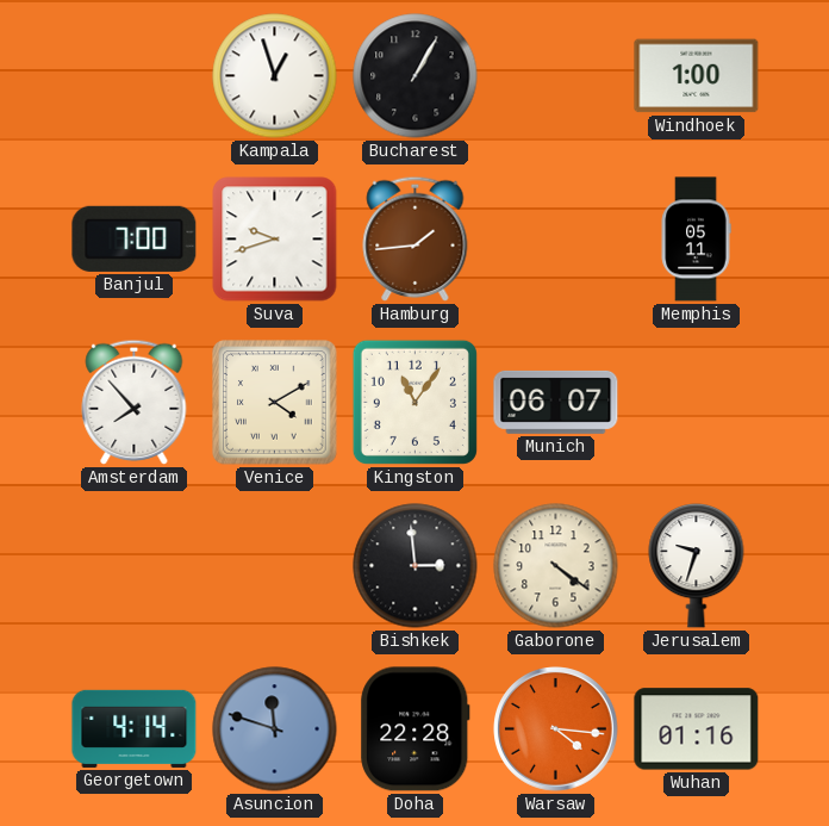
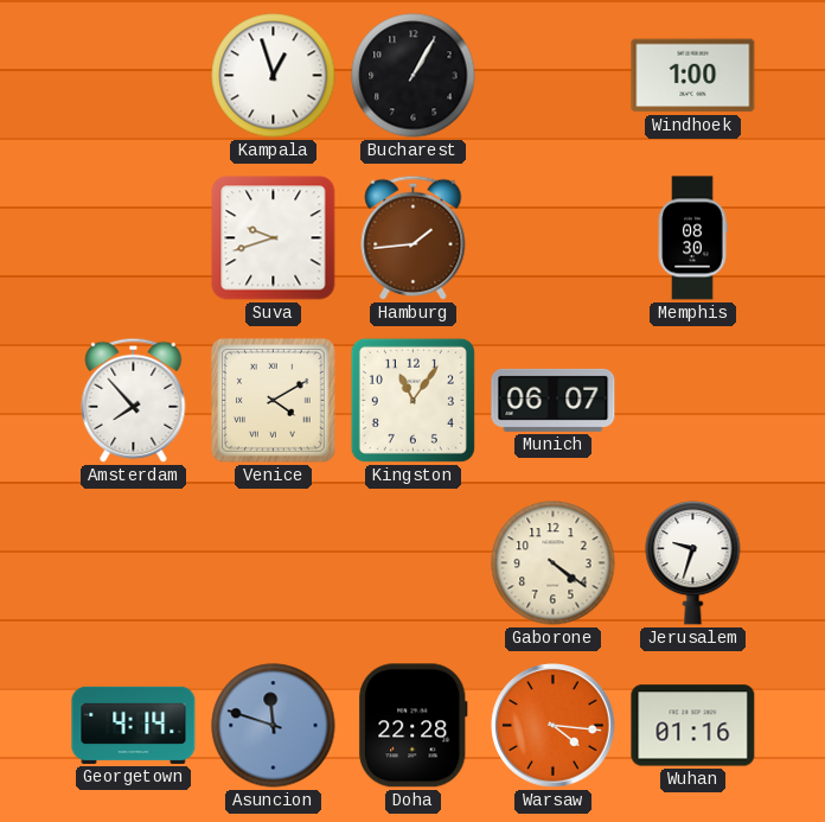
Banjul: 7:00 -> none
Memphis: 05:11 -> 08:30
Bishkek: 2:59 -> none
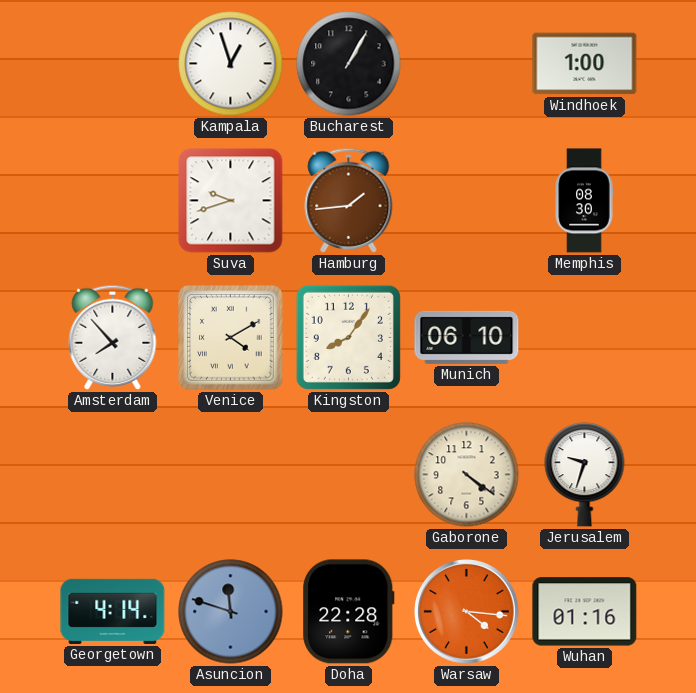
Kingston: 11:06 -> 8:06
Munich: 06:07 -> 06:10
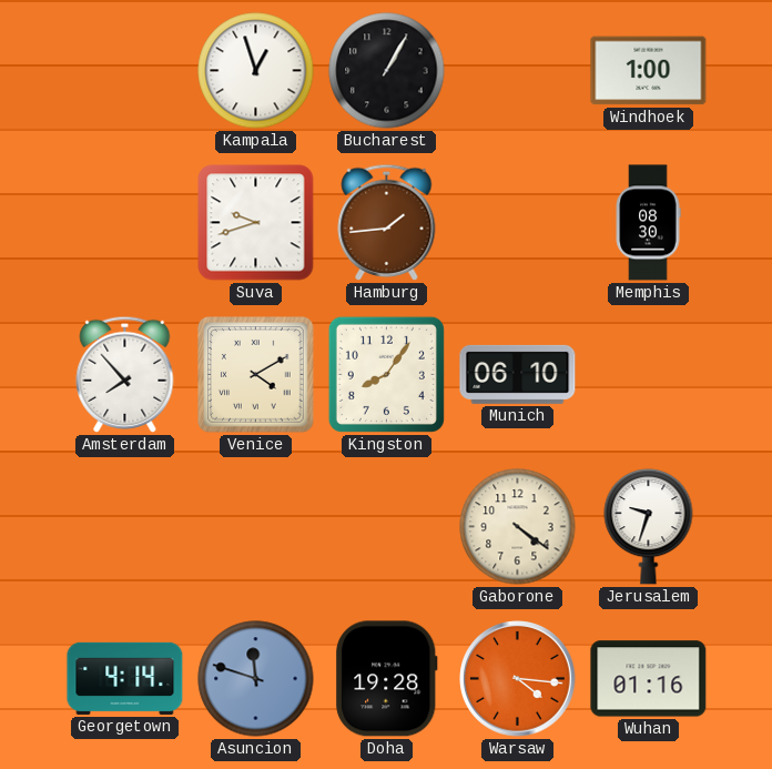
Doha: 22:28 -> 19:28
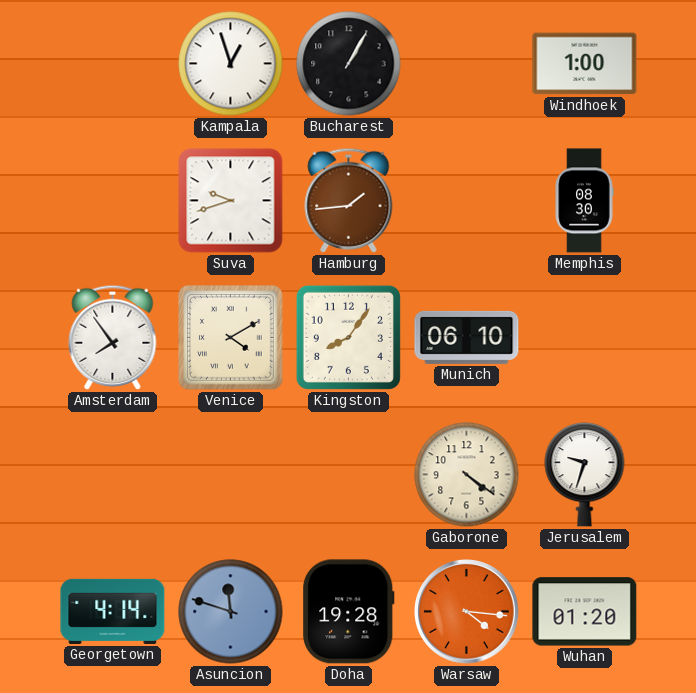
Amsterdam: 7:53 -> 7:54
Wuhan: 01:16 -> 01:20
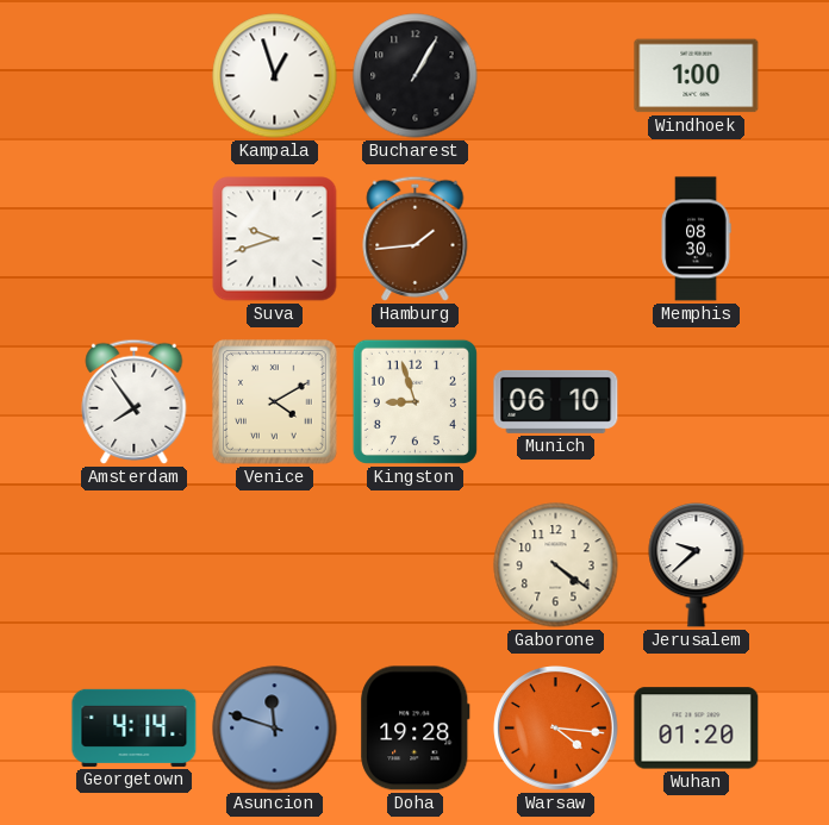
Kingston: 8:06 -> 8:57
Jerusalem: 9:33 -> 9:38
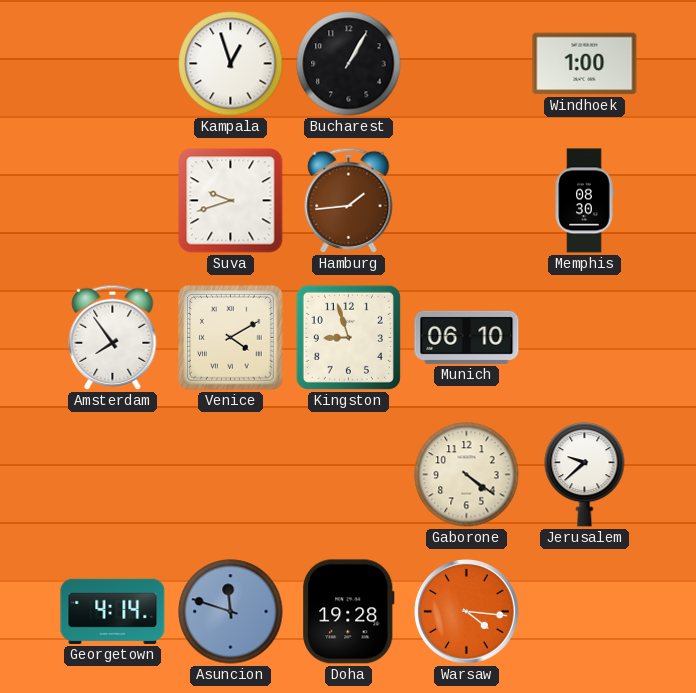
Wuhan: 01:20 -> none
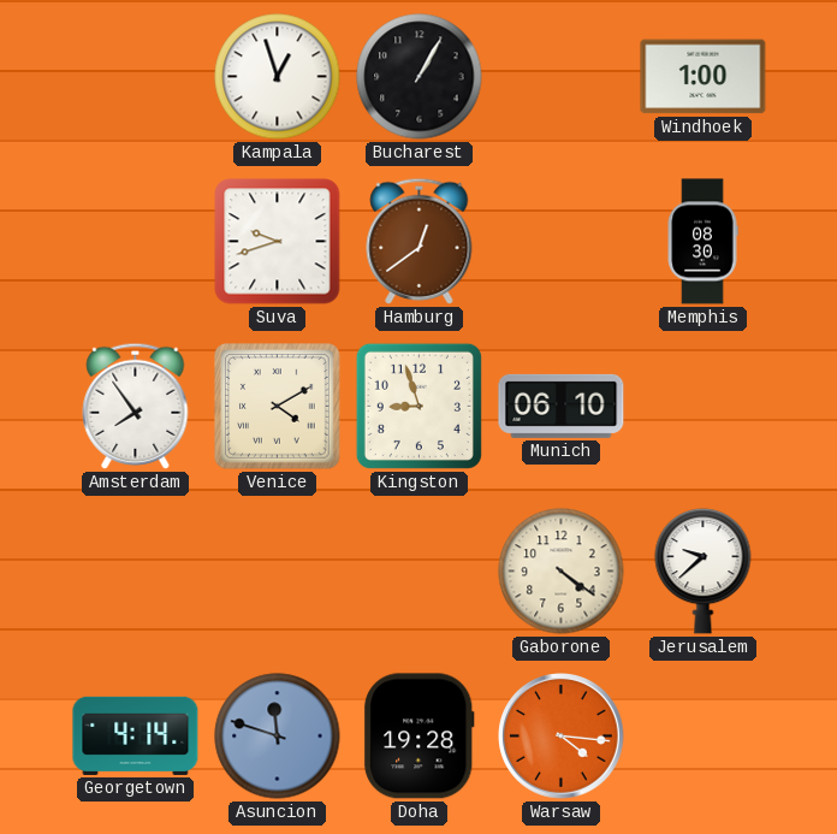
Hamburg: 1:44 -> 12:39
